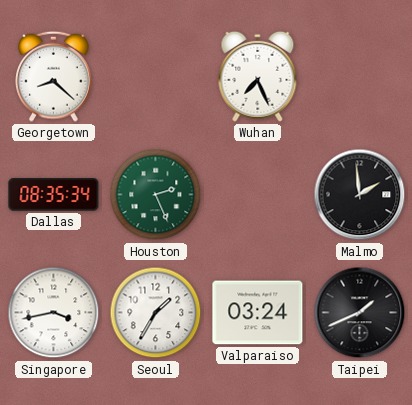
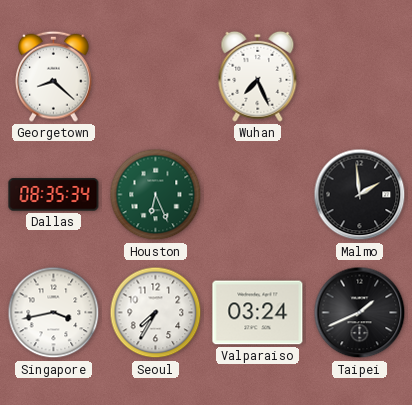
Houston: 2:26 -> 6:26
Seoul: 1:35 -> 7:35
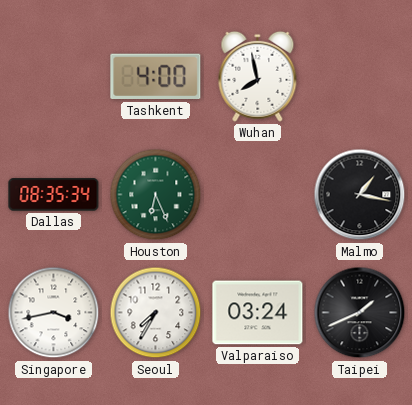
Georgetown: 8:22 -> none
Tashkent: none -> 4:00
Wuhan: 7:26 -> 7:58
Malmo: 1:59 -> 1:17
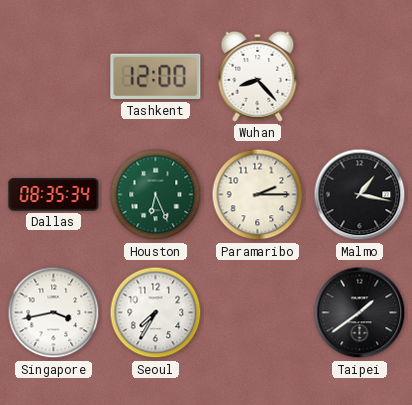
Tashkent: 4:00 -> 12:00
Wuhan: 7:58 -> 8:23
Paramaribo: none -> 2:15
Valparaiso: 03:24 -> none
Taipei: 1:41 -> 1:39
